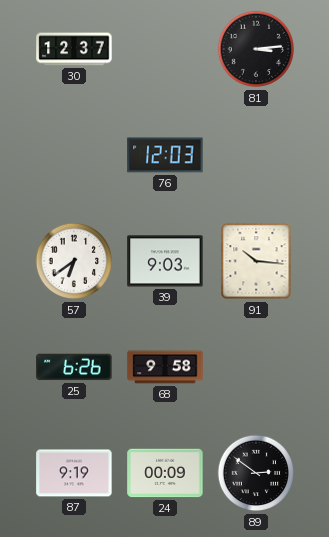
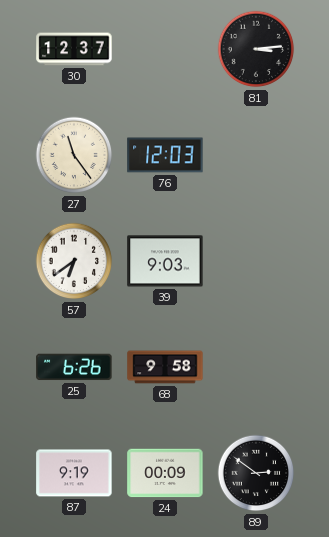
27: none -> 11:24
91: 10:16 -> none
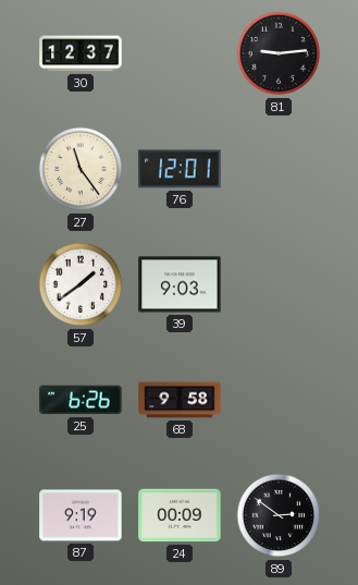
81: 3:14 -> 9:14
76: 12:03 -> 12:01
57: 6:39 -> 1:39
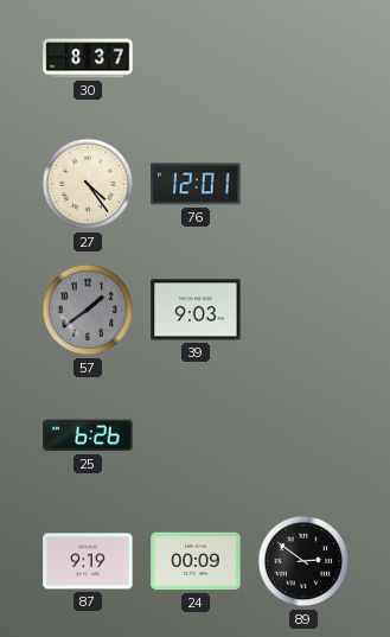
30: 12:37 -> 8:37
81: 9:14 -> none
27: 11:24 -> 4:24
57 dial: white -> grey
68: 9:58 -> none
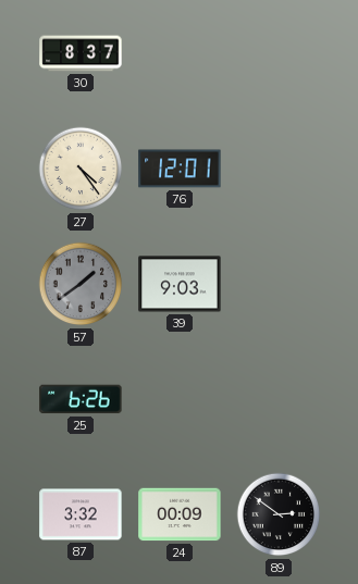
87: 9:19 -> 3:32
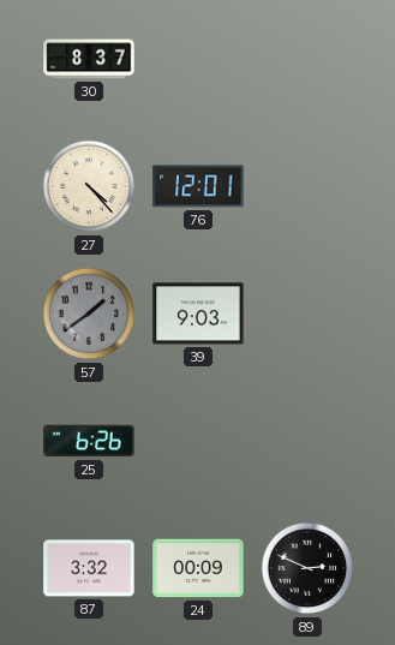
27: 4:24 -> 4:23
89: 2:51 -> 2:49
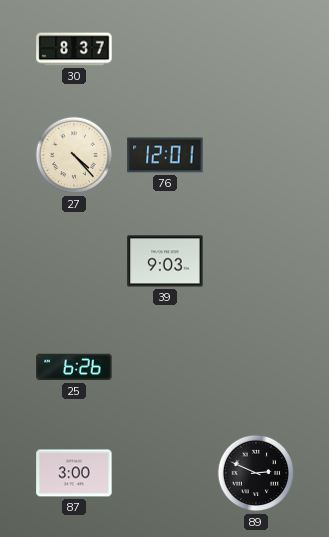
57: 1:39 -> none
87: 3:32 -> 3:00
24: 00:09 -> none
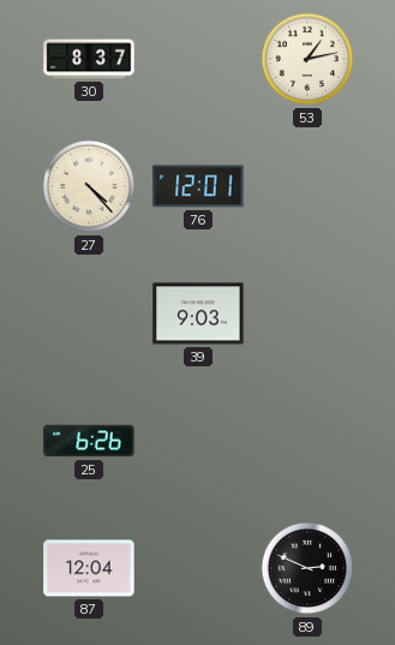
53: none -> 1:13
87: 3:00 -> 12:04
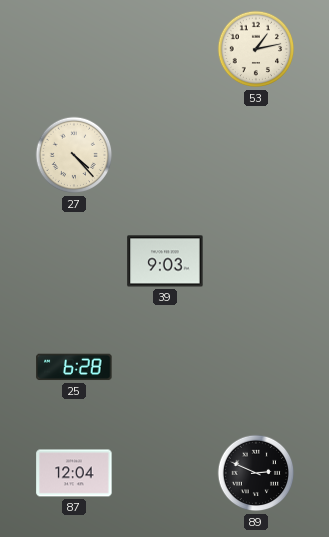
30: 8:37 -> none
76: 12:01 -> none
25: 6:26 -> 6:28
